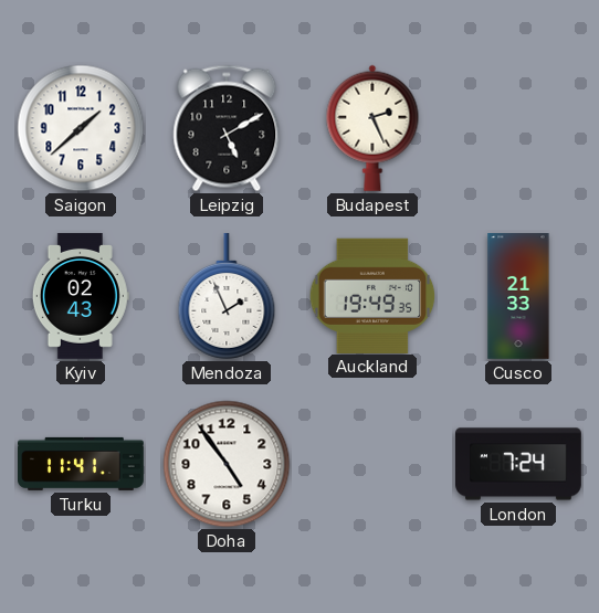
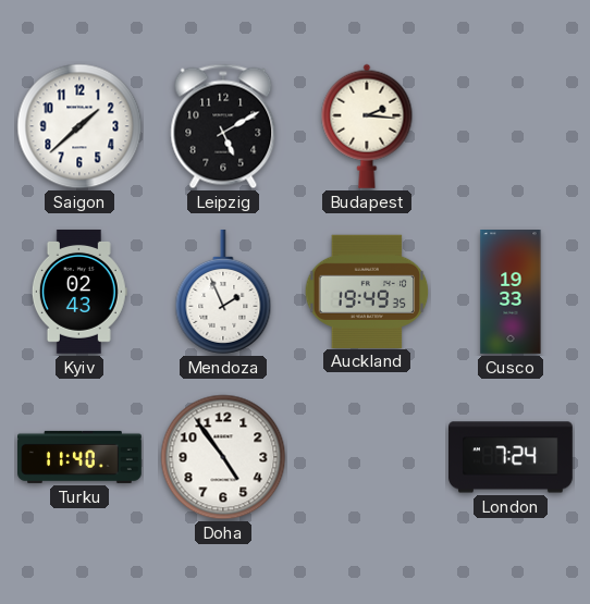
Budapest: 2:26 -> 2:16
Cusco: 21:33 -> 19:33
Turku: 11:41 -> 11:40
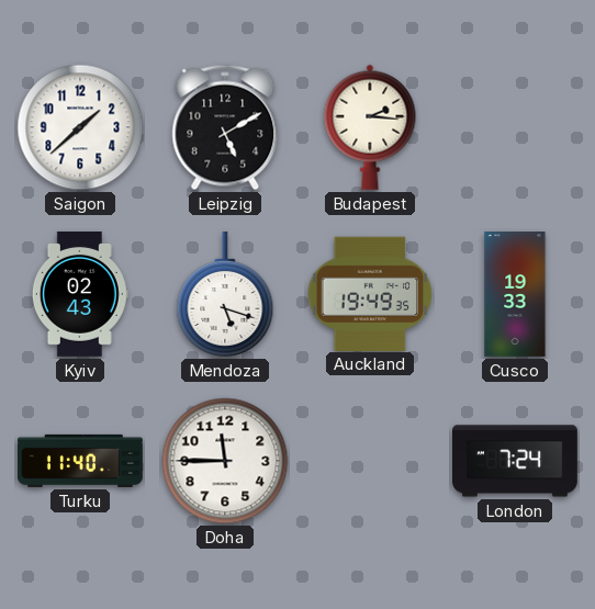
Mendoza: 1:56 -> 5:18
Doha: 4:54 -> 11:45
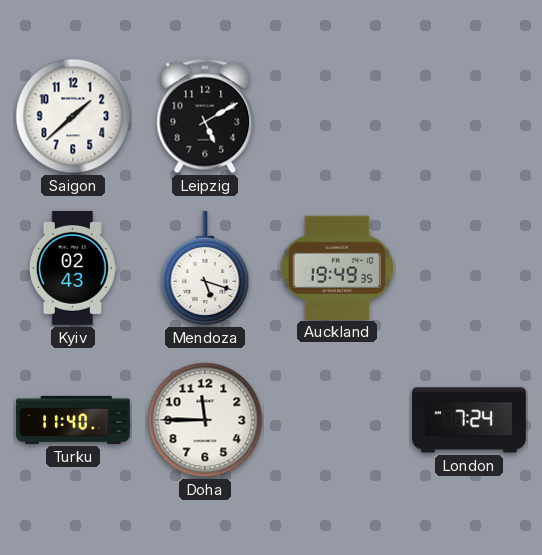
Budapest: 2:16 -> none
Cusco: 19:33 -> none
